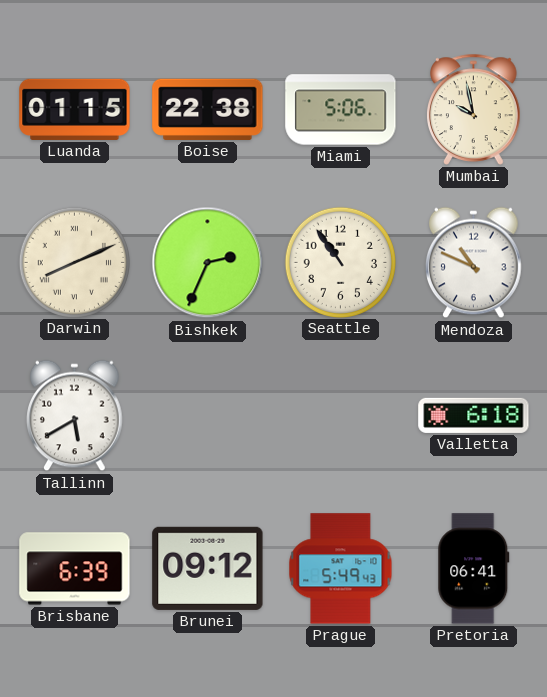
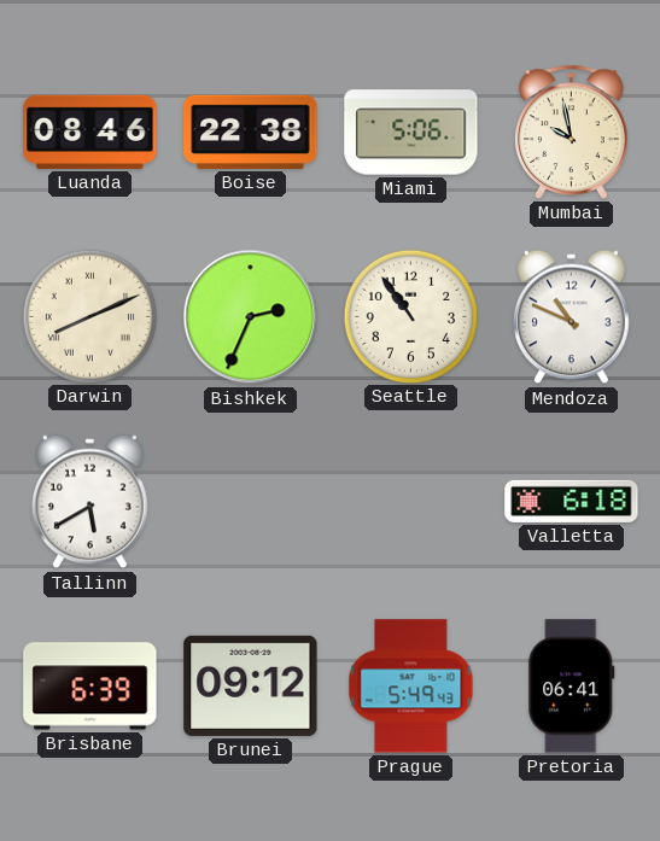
Luanda: 01:15 -> 08:46
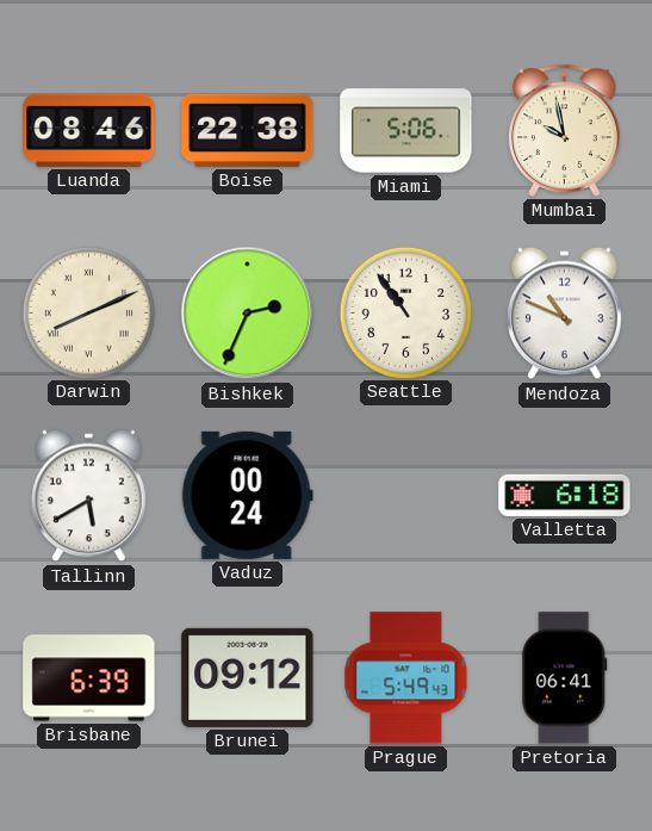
Vaduz: none -> 00:24
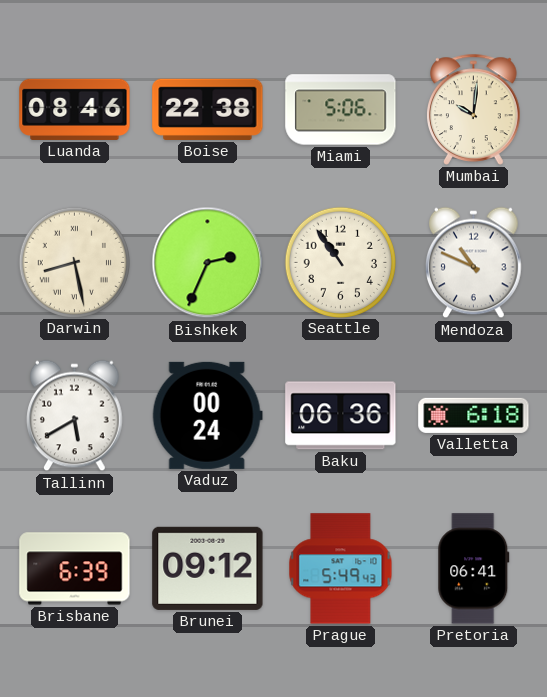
Mumbai: 9:58 -> 10:01
Darwin: 8:11 -> 8:28
Baku: none -> 06:36
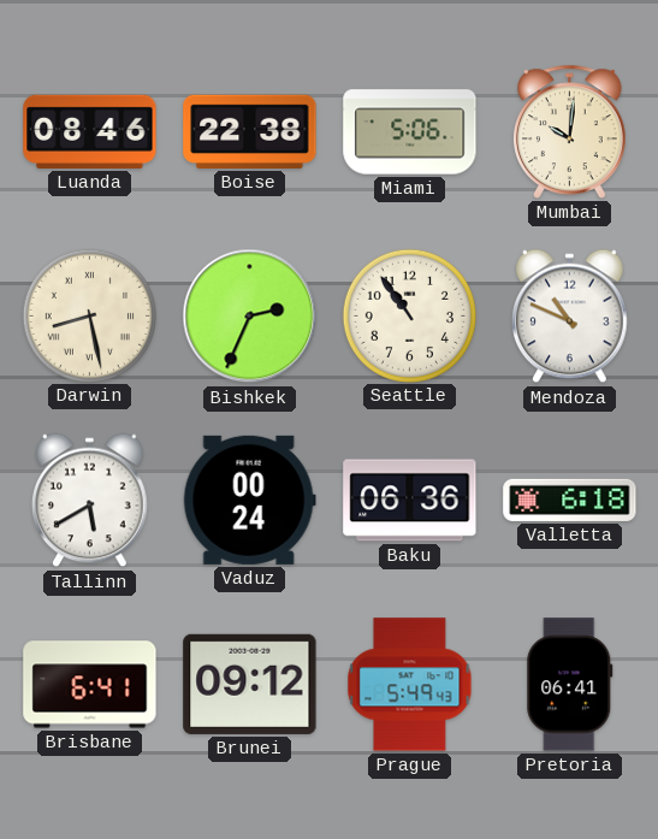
Brisbane: 6:39 -> 6:41
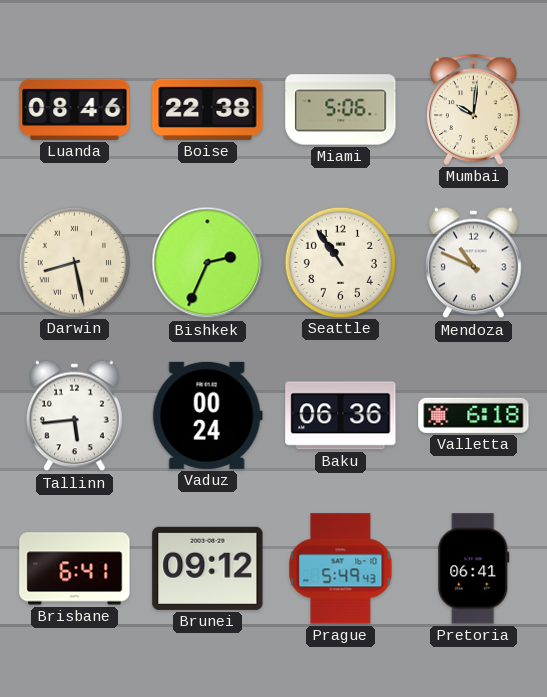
Tallinn: 5:40 -> 5:44
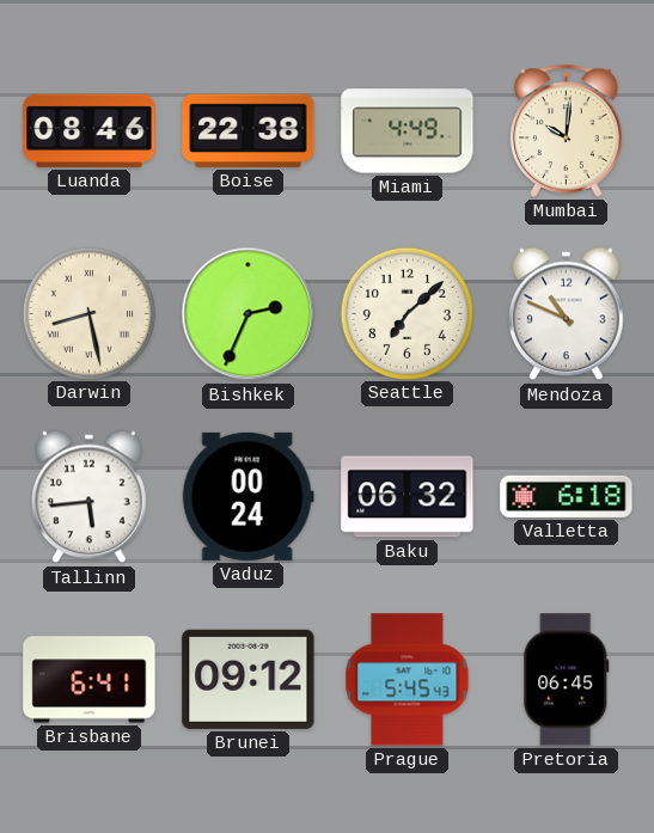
Miami: 5:06 -> 4:49
Seattle: 10:54 -> 7:08
Baku: 06:36 -> 06:32
Prague: 5:49 -> 5:45
Pretoria: 06:41 -> 06:45
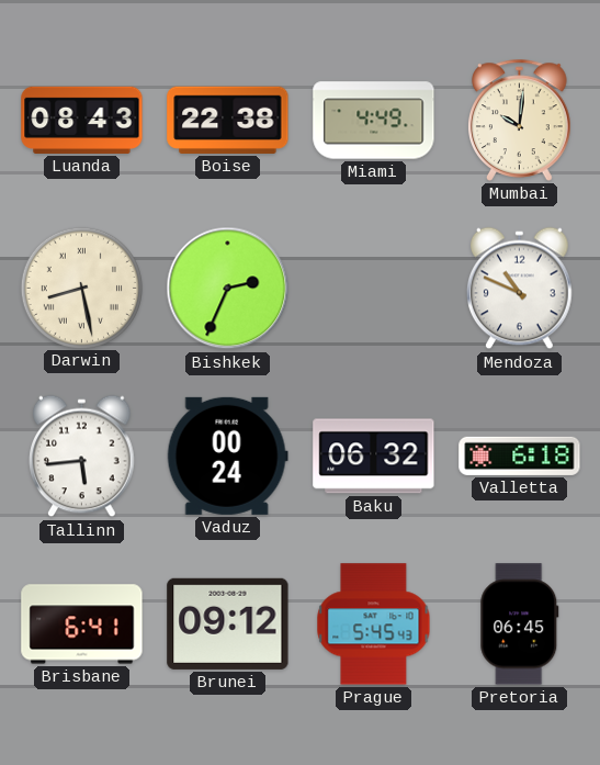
Luanda: 08:46 -> 08:43
Seattle: 7:08 -> none
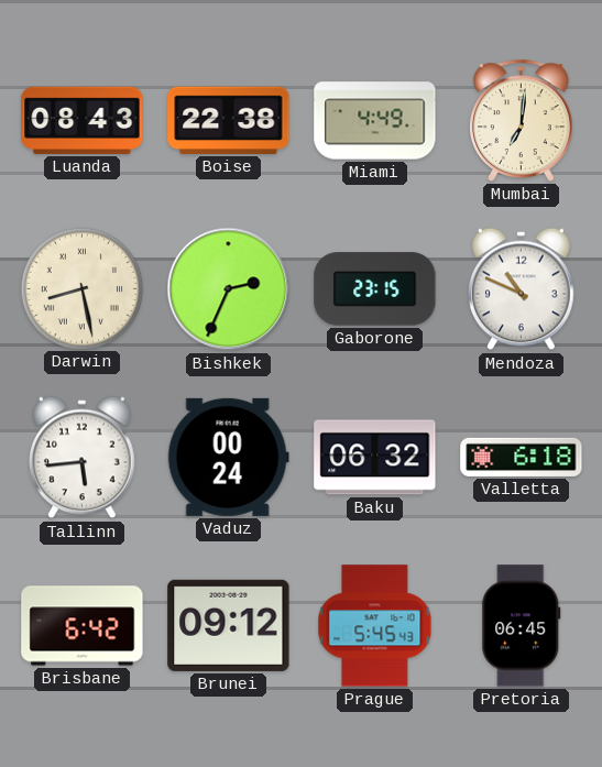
Mumbai: 10:01 -> 7:01
Gaborone: none -> 23:15
Brisbane: 6:41 -> 6:42
